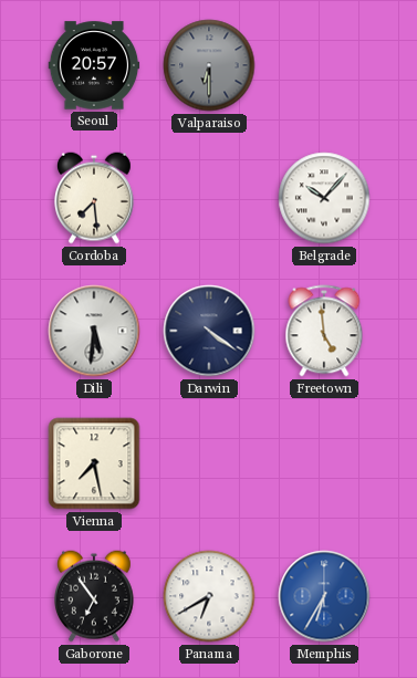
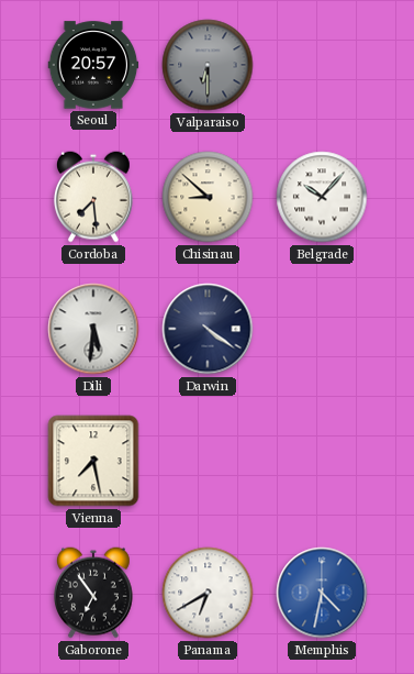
Chisinau: none -> 8:52
Freetown: 4:59 -> none
Memphis: 6:35 -> 4:32
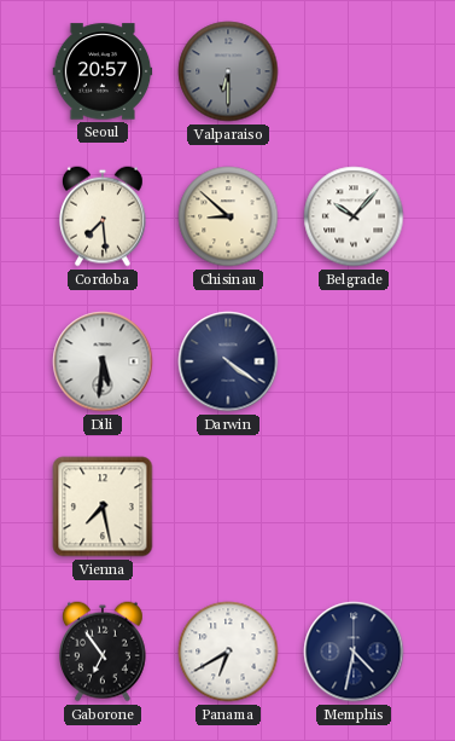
Memphis dial: blue -> navy
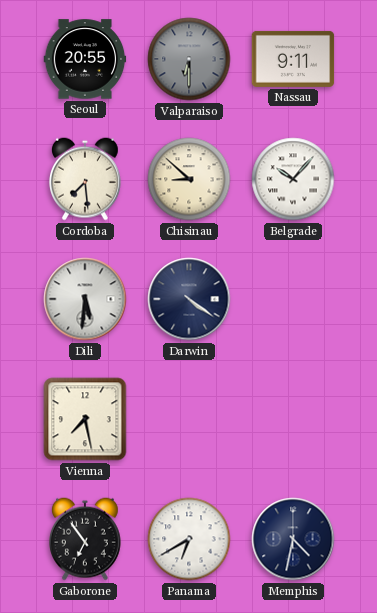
Seoul: 20:57 -> 20:55
Nassau: none -> 9:11
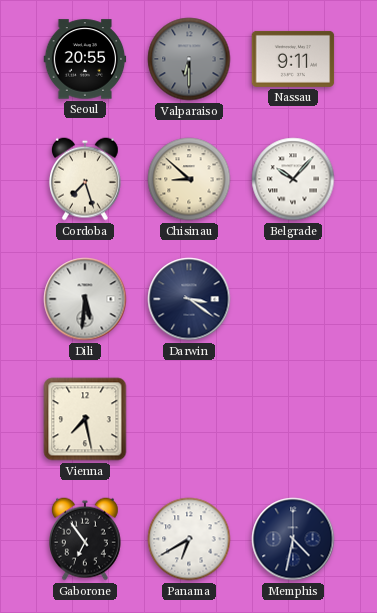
Cordoba: 7:29 -> 7:27
Darwin: 4:21 -> 3:21
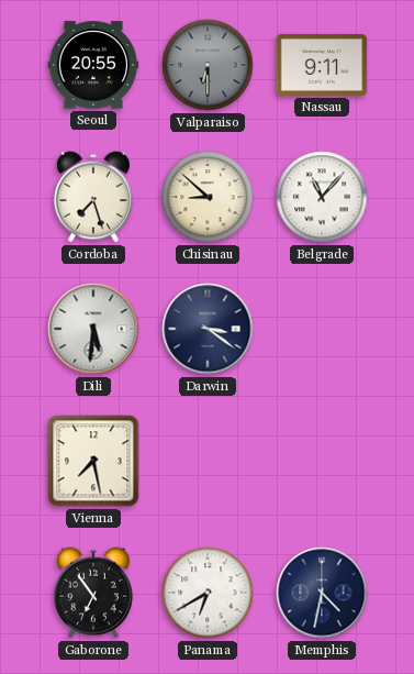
Belgrade: 10:07 -> 11:07
